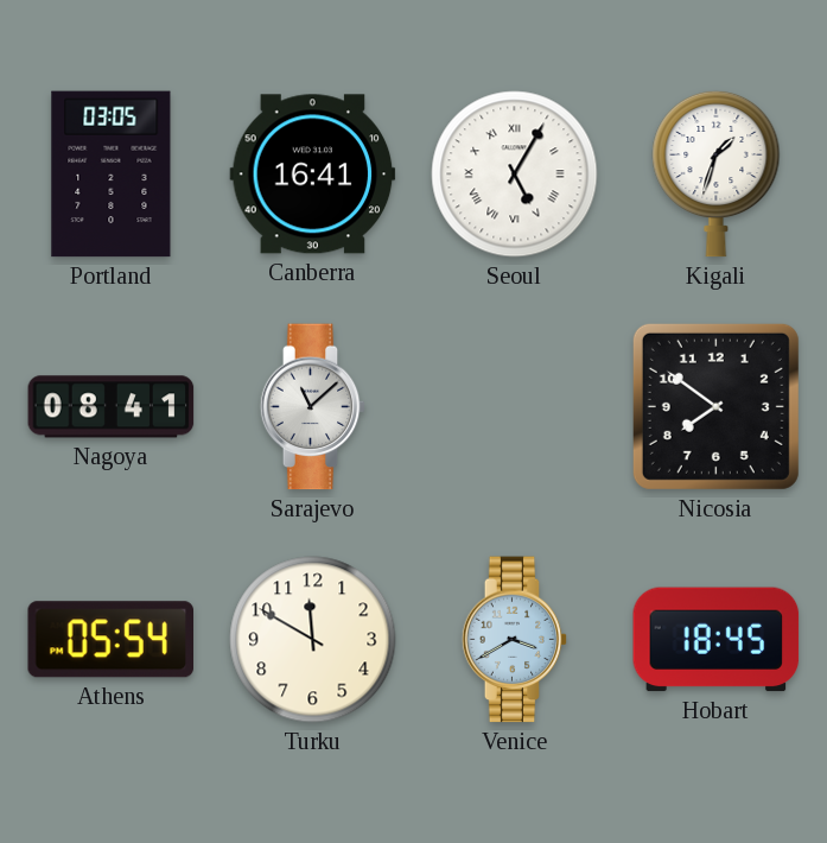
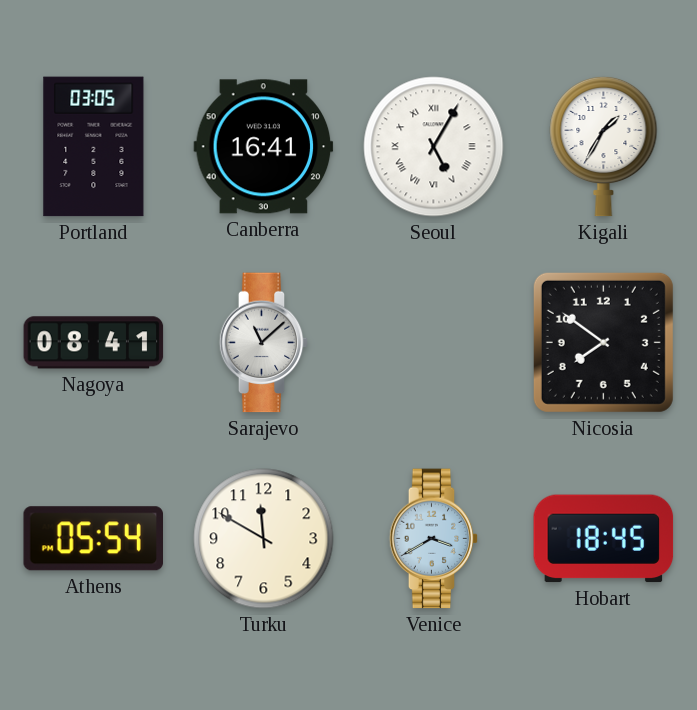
Kigali: 1:33 -> 1:35
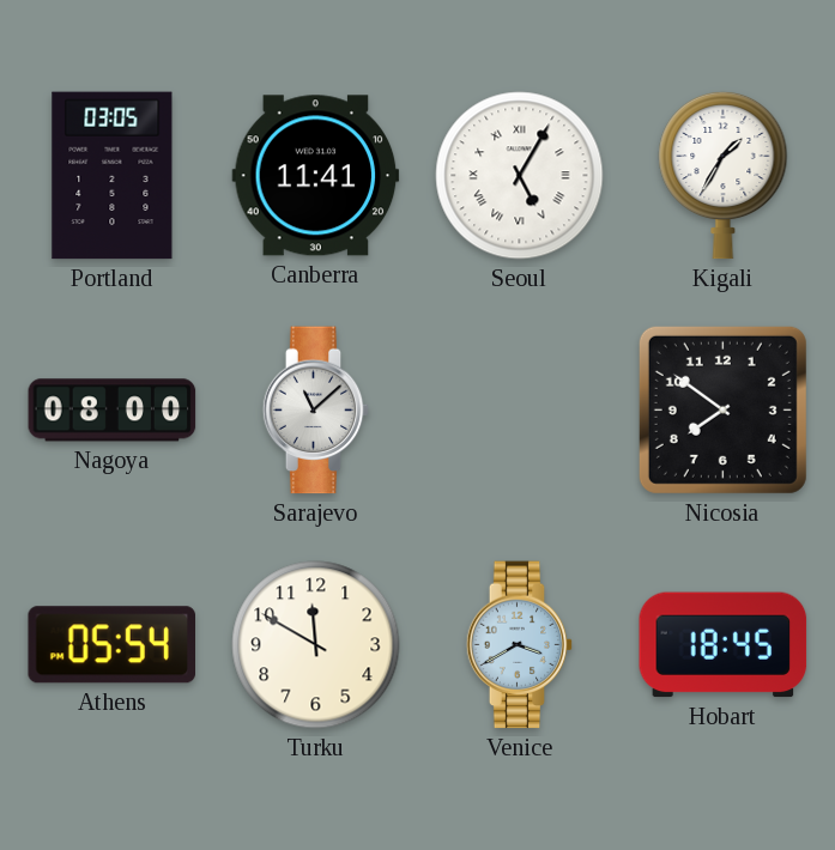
Canberra: 16:41 -> 11:41
Nagoya: 08:41 -> 08:00
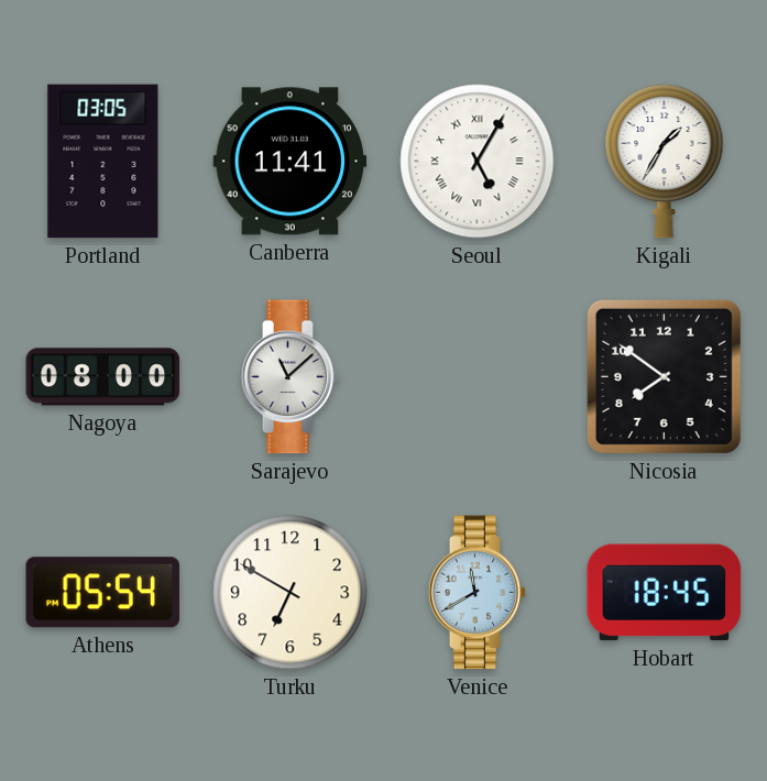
Turku: 11:50 -> 6:50
Venice: 3:40 -> 11:40
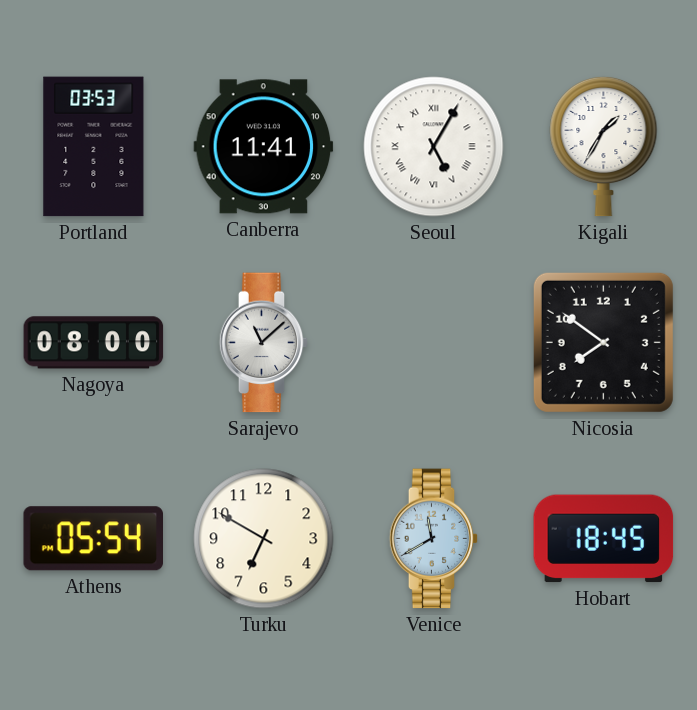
Portland: 03:05 -> 03:53
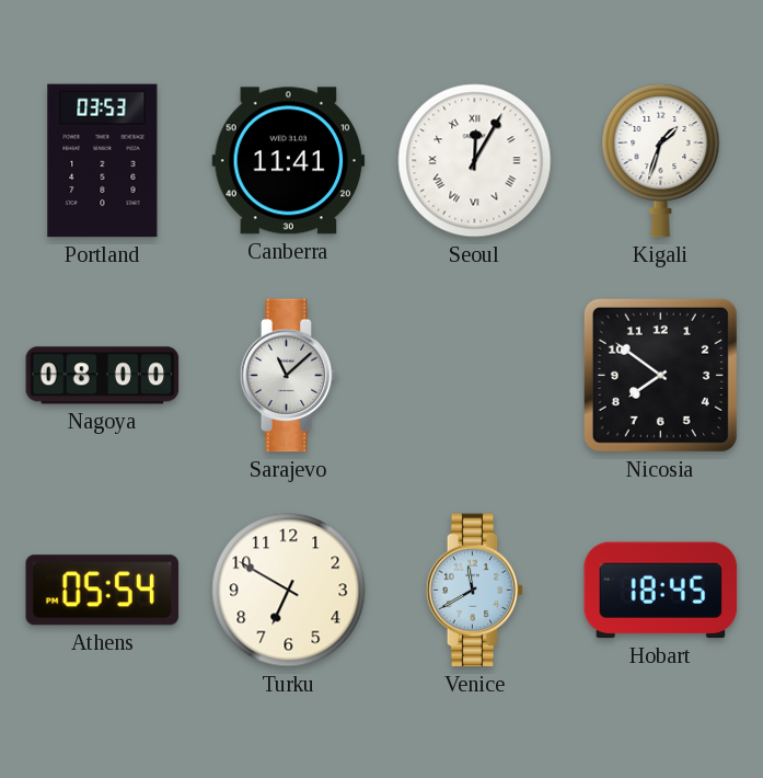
Seoul: 5:05 -> 12:05
Kigali: 1:35 -> 1:33
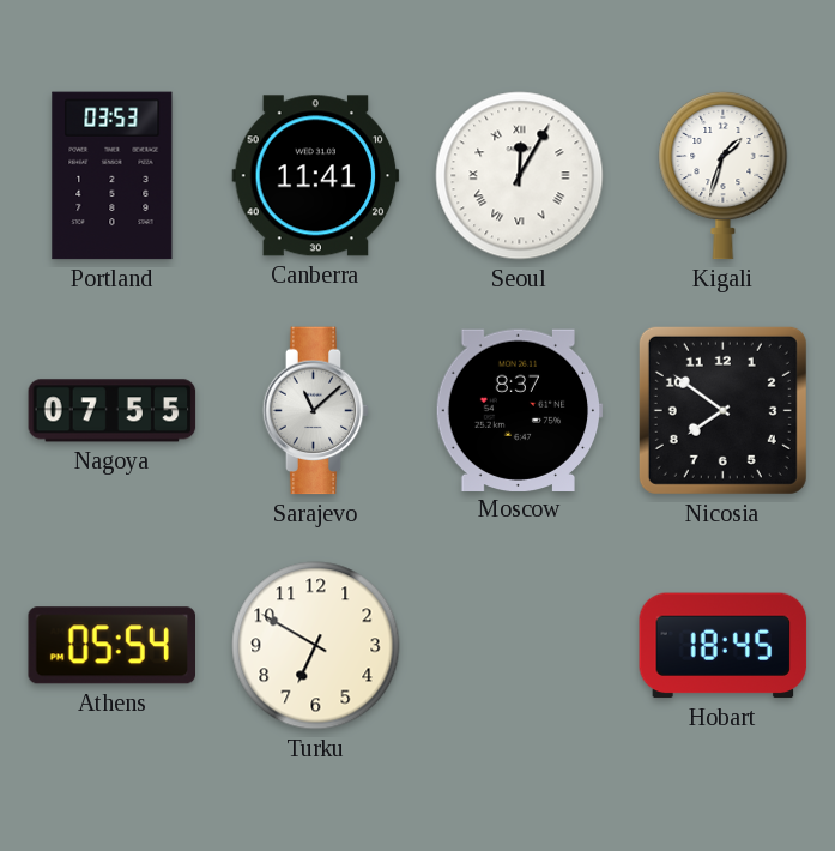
Nagoya: 08:00 -> 07:55
Moscow: none -> 8:37
Venice: 11:40 -> none
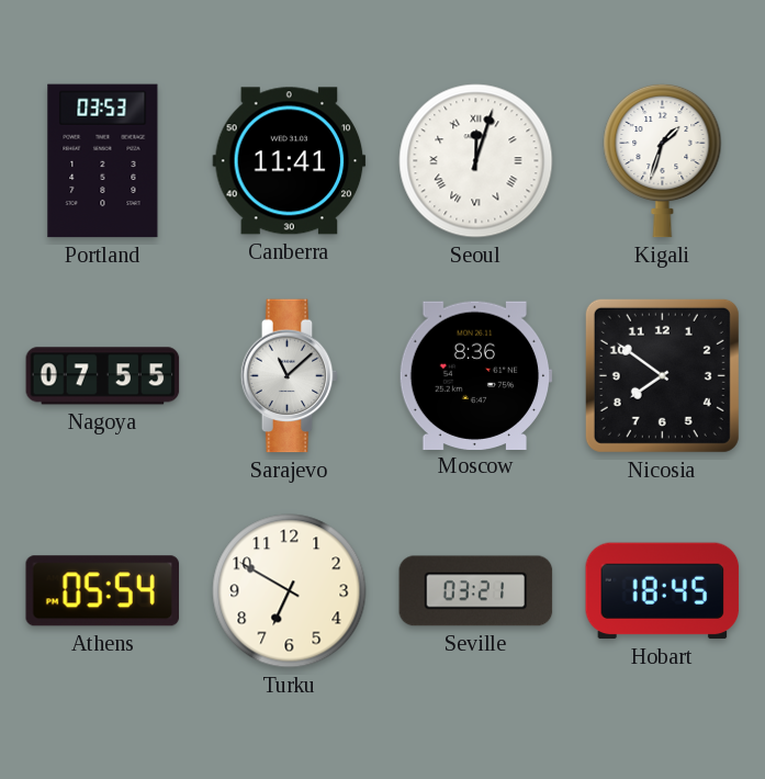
Seoul: 12:05 -> 12:03
Moscow: 8:37 -> 8:36
Seville: none -> 03:21
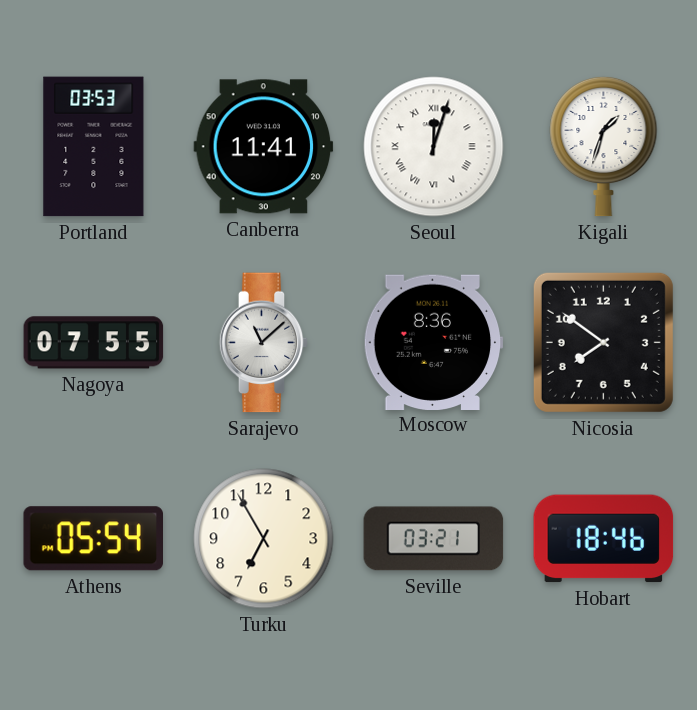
Turku: 6:50 -> 6:55
Hobart: 18:45 -> 18:46
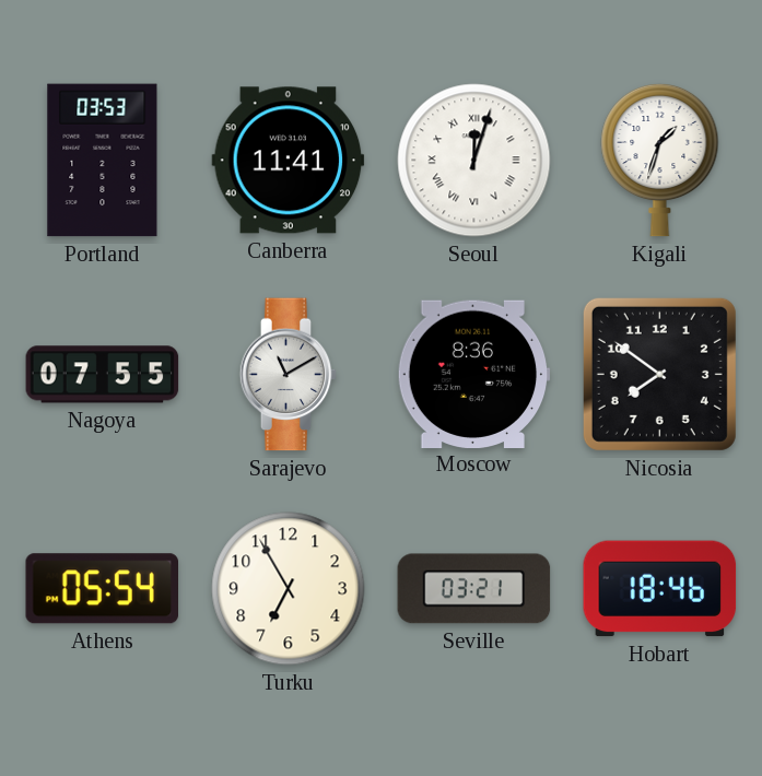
Sarajevo: 11:08 -> 11:10
